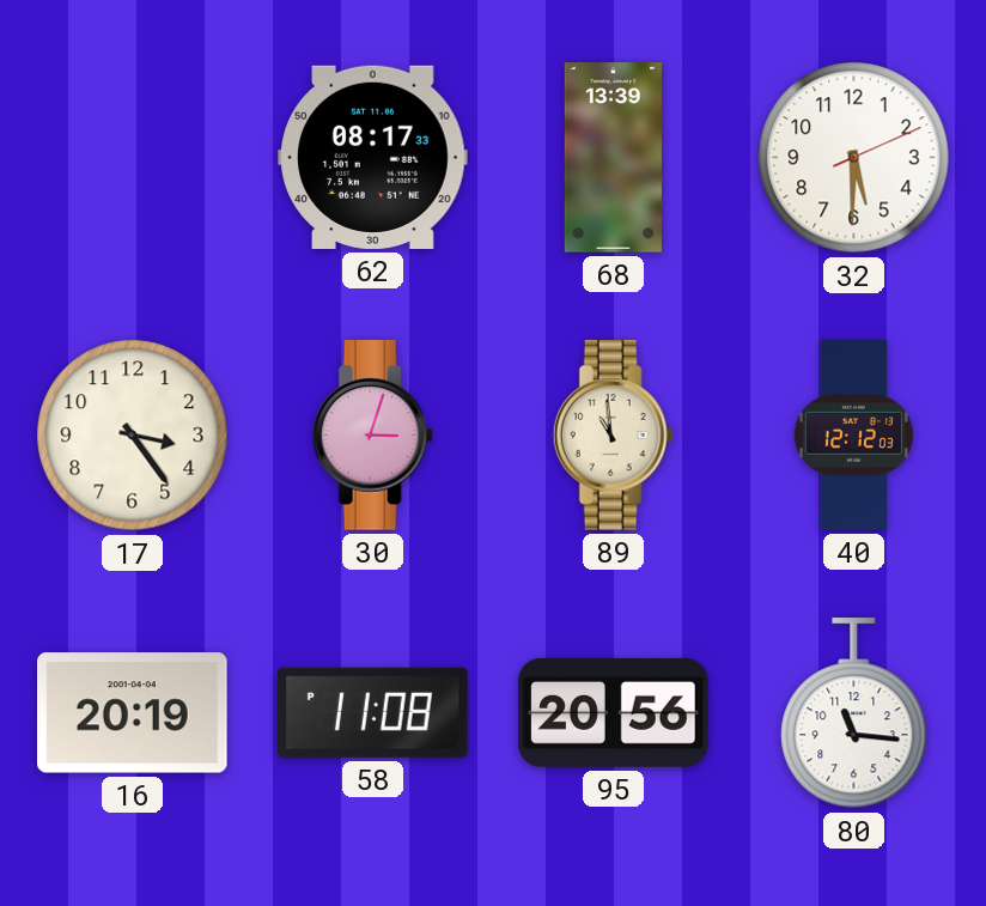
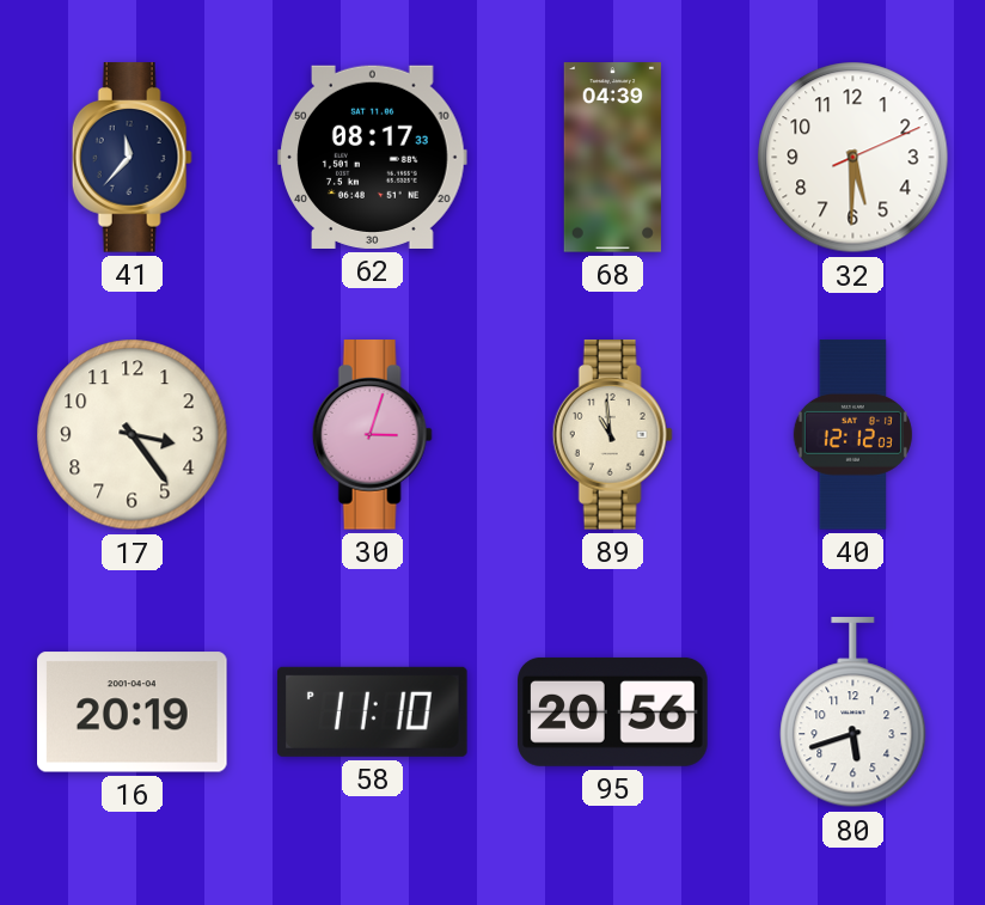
41: none -> 11:37
68: 13:39 -> 04:39
58: 11:08 -> 11:10
80: 11:16 -> 5:42
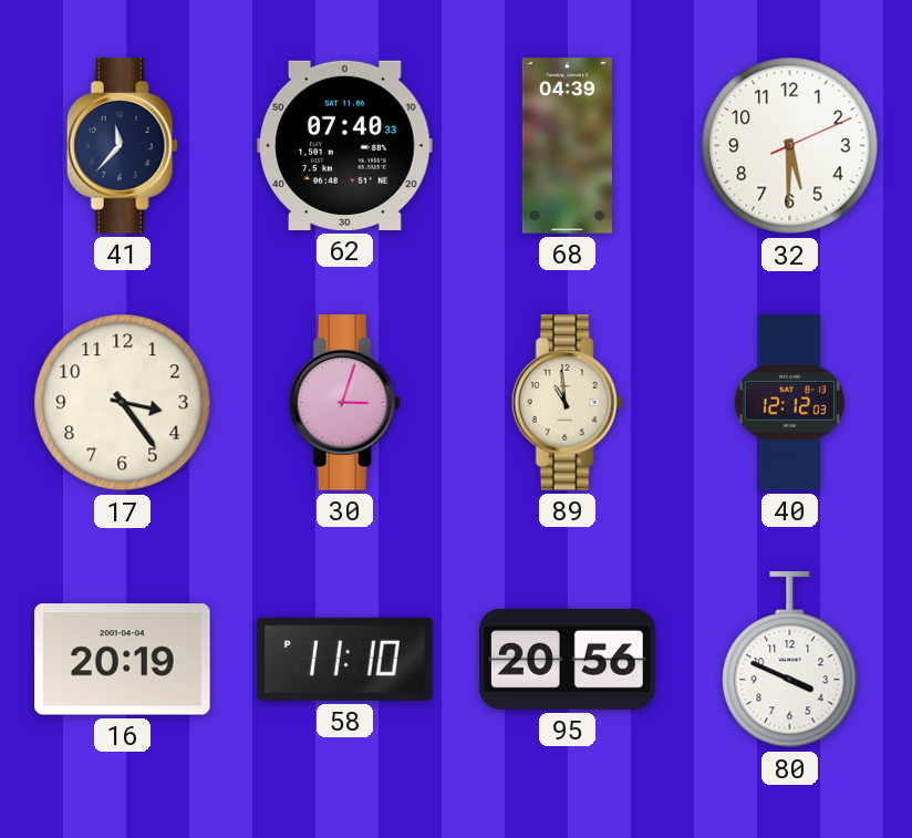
62: 08:17 -> 07:40
80: 5:42 -> 3:49
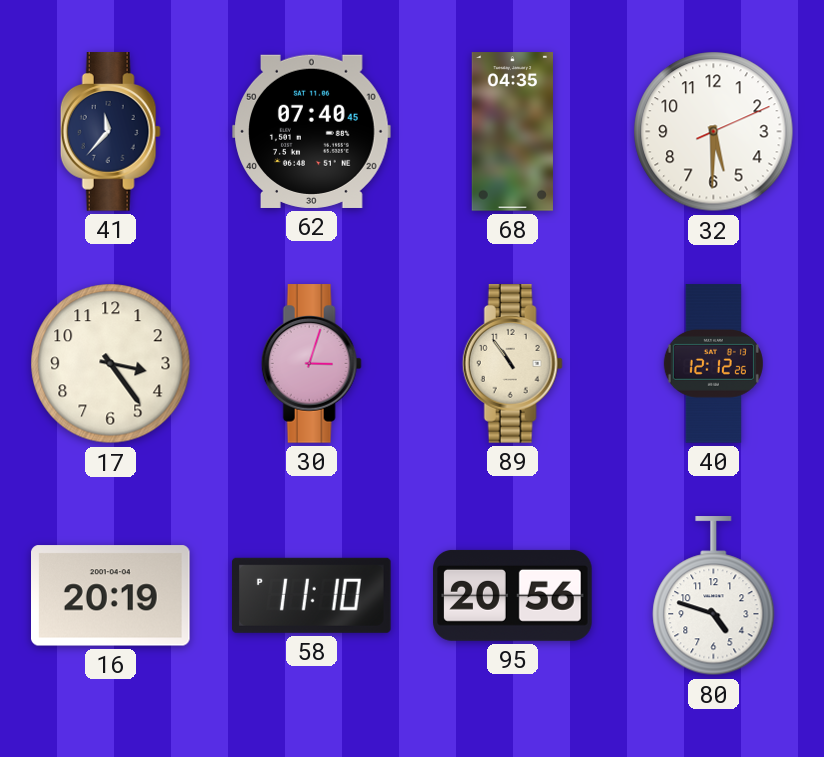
62: 07:40:33 -> 07:40:45
68: 04:39 -> 04:35
89: 10:59 -> 10:54
40: 12:12:03 -> 12:12:26
80: 3:49 -> 4:48
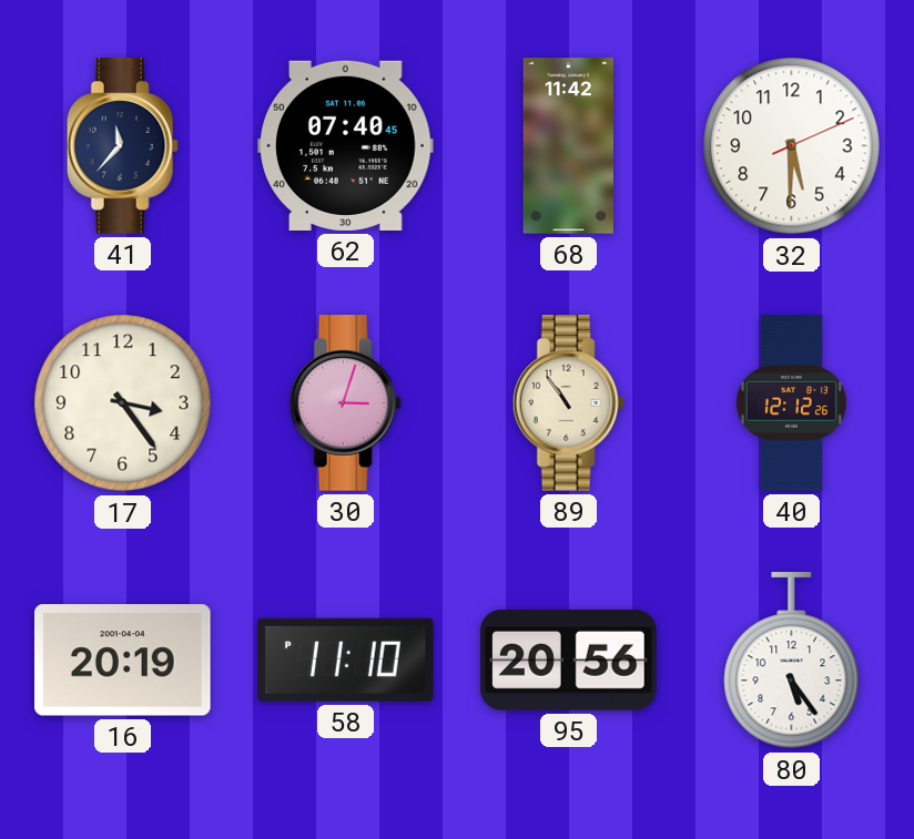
68: 04:35 -> 11:42
80: 4:48 -> 5:24
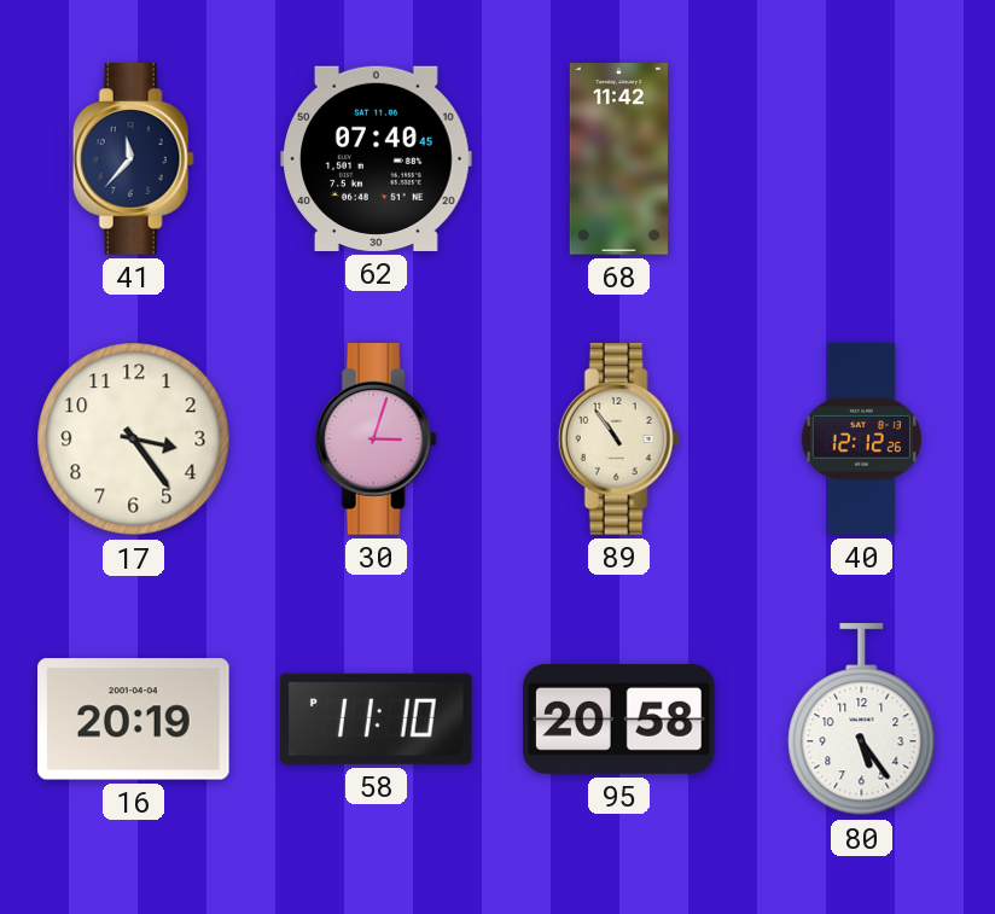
32: 5:30 -> none
95: 20:56 -> 20:58
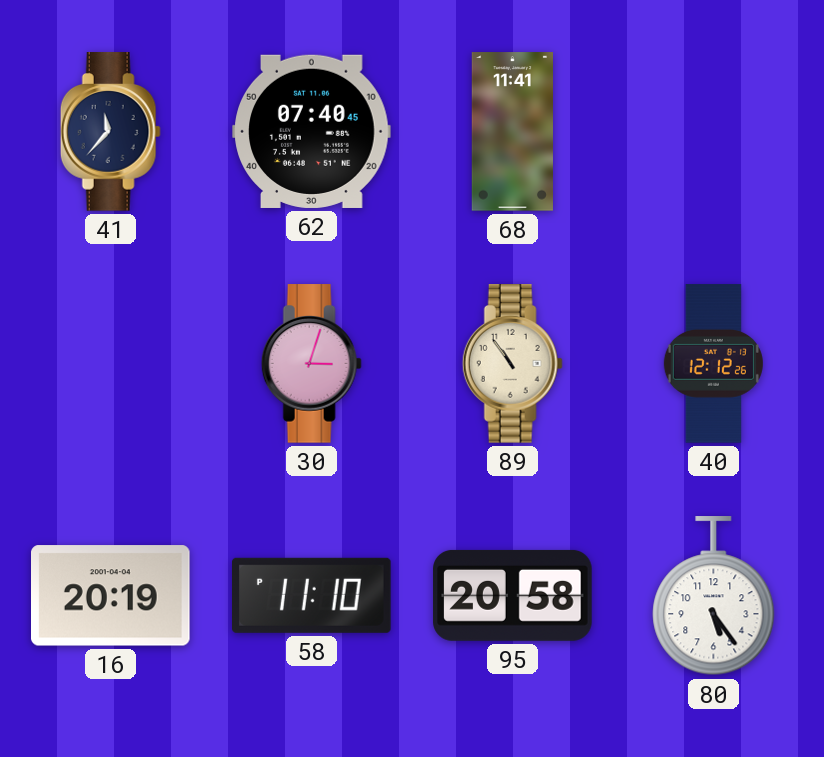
68: 11:42 -> 11:41
17: 3:24 -> none
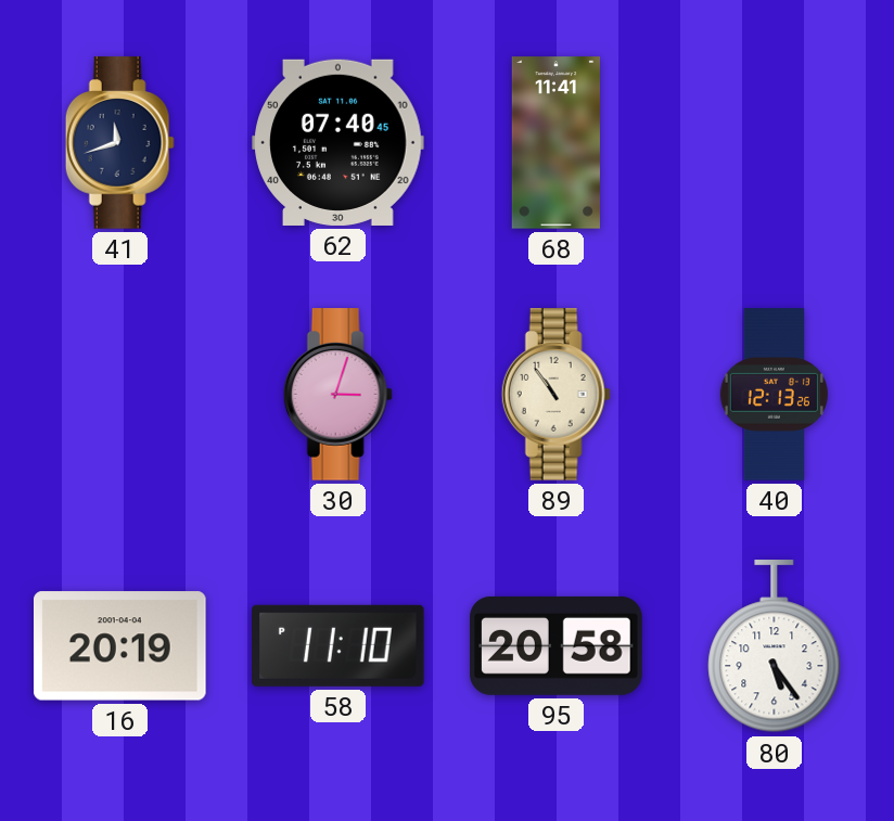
41: 11:37 -> 11:42
40: 12:12 -> 12:13
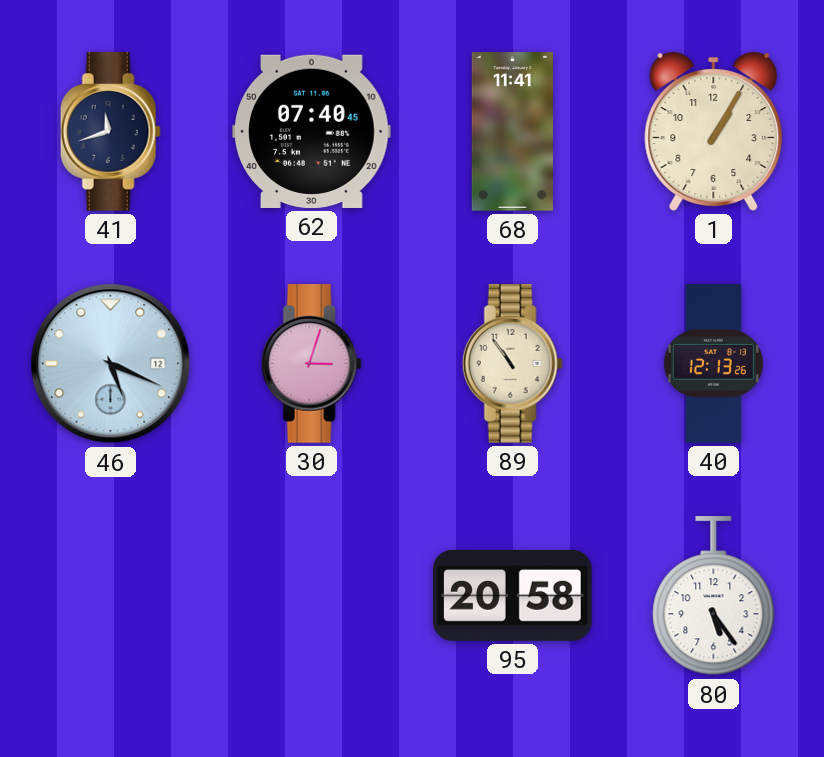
1: none -> 1:05
46: none -> 5:19
16: 20:19 -> none
58: 11:10 -> none
